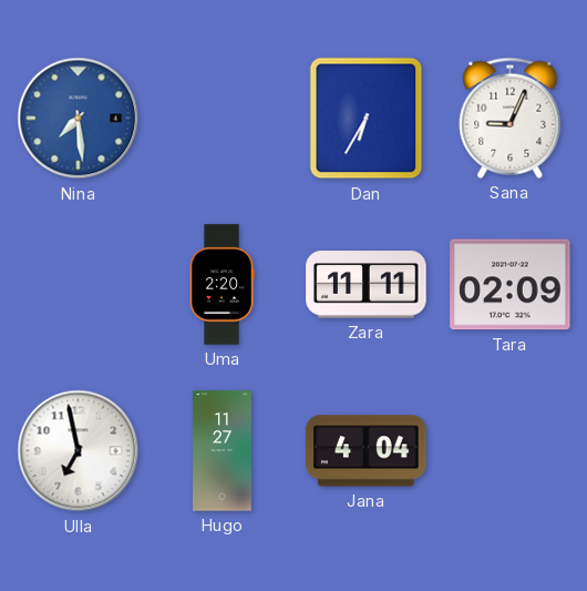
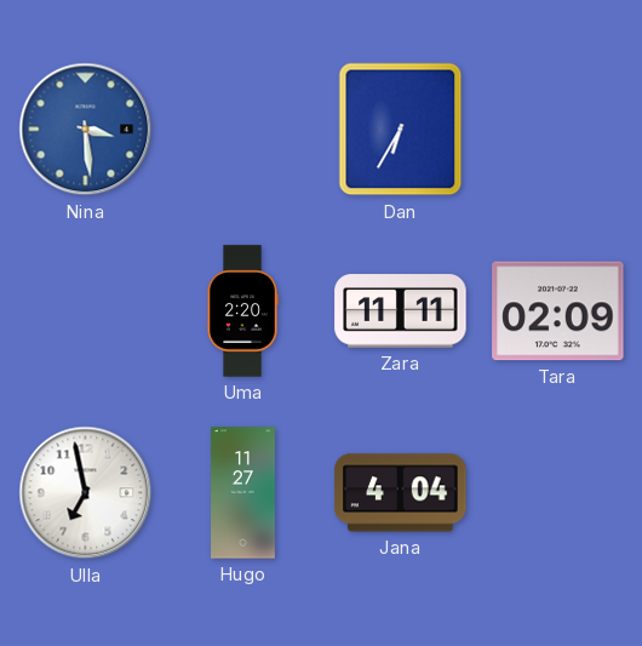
Nina: 7:29 -> 3:29
Sana: 9:04 -> none
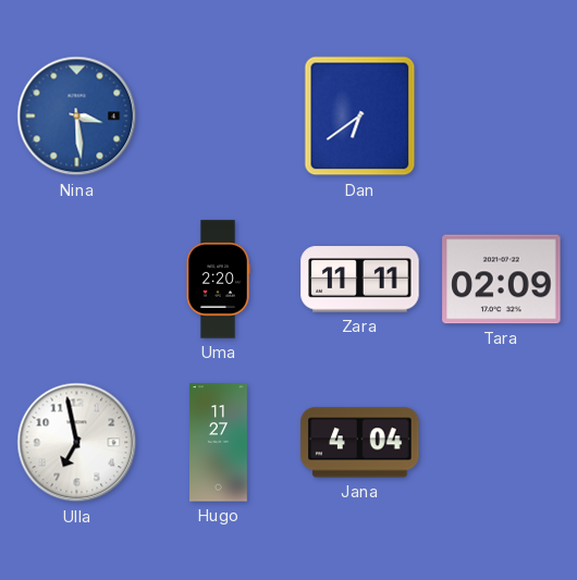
Dan: 6:35 -> 6:39
